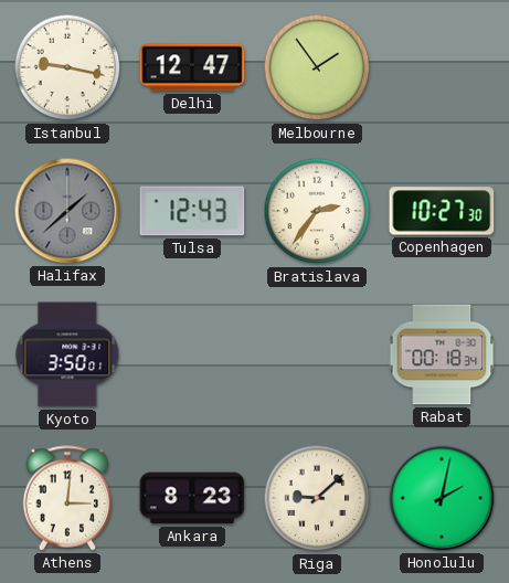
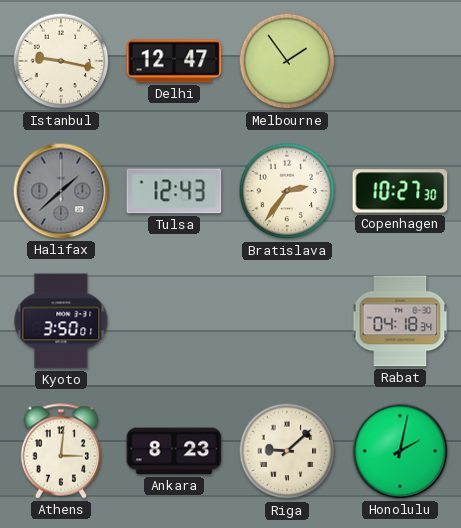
Rabat: 00:18 -> 04:18
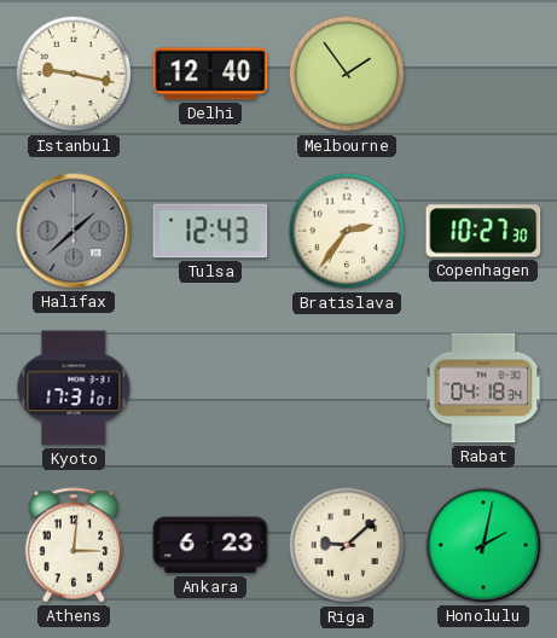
Delhi: 12:47 -> 12:40
Kyoto: 3:50 -> 17:31
Ankara: 8:23 -> 6:23
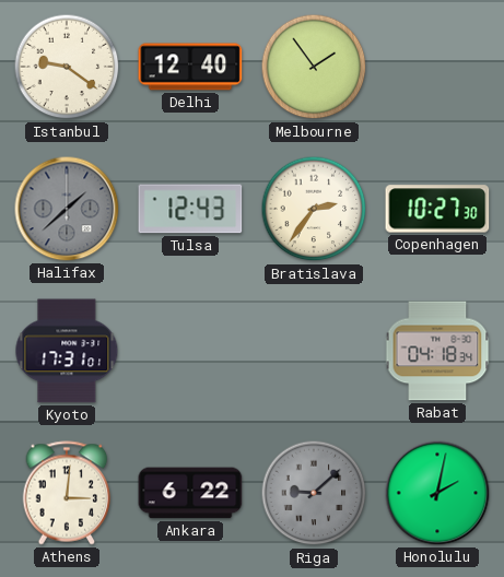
Istanbul: 9:17 -> 9:21
Ankara: 6:23 -> 6:22
Riga dial: cream -> grey
